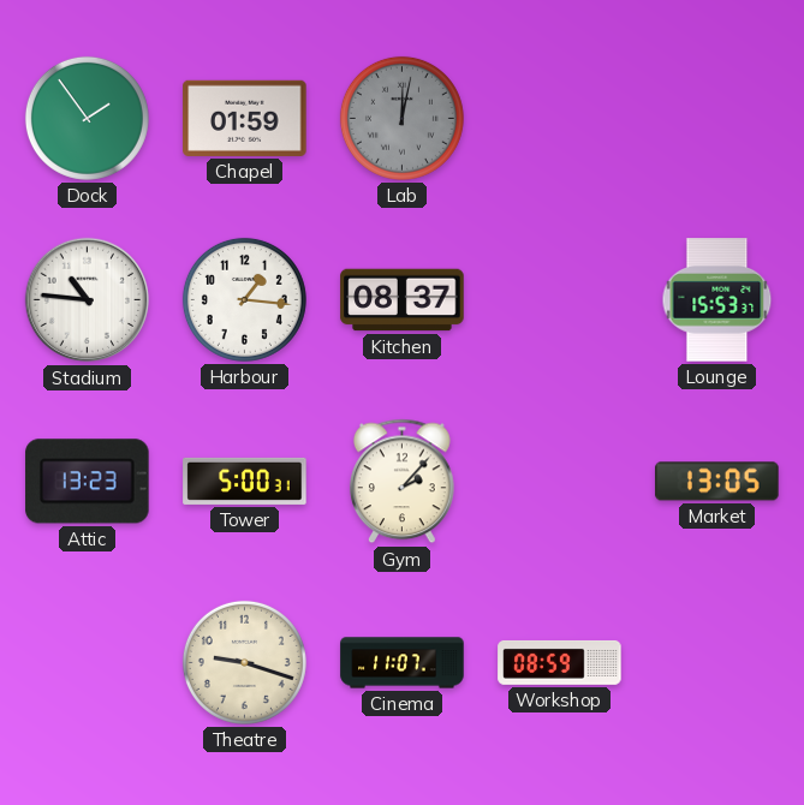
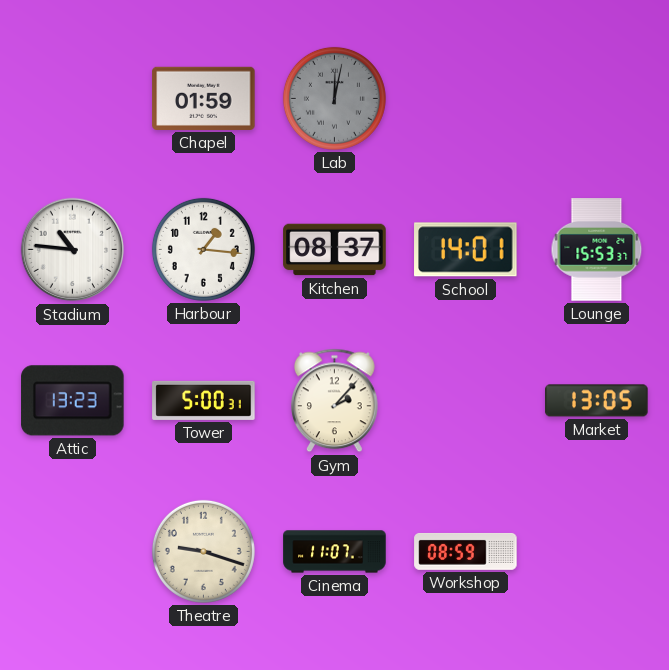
Dock: 1:54 -> none
School: none -> 14:01
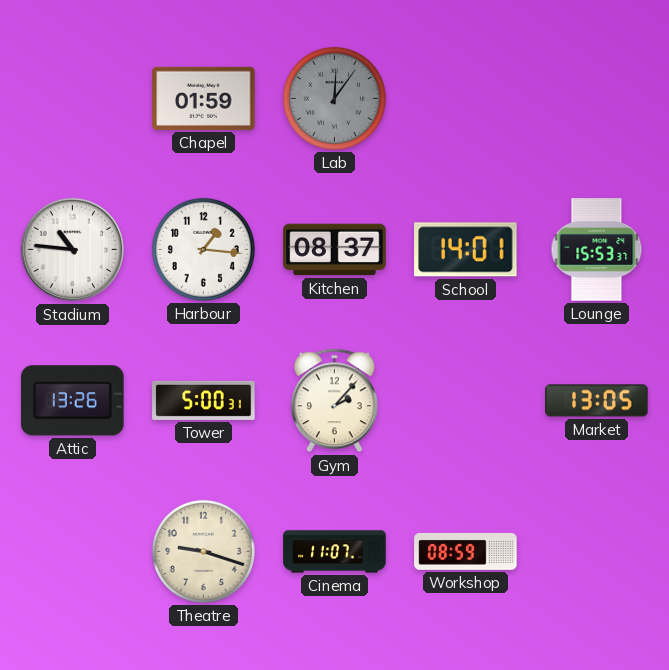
Lab: 12:02 -> 12:06
Attic: 13:23 -> 13:26
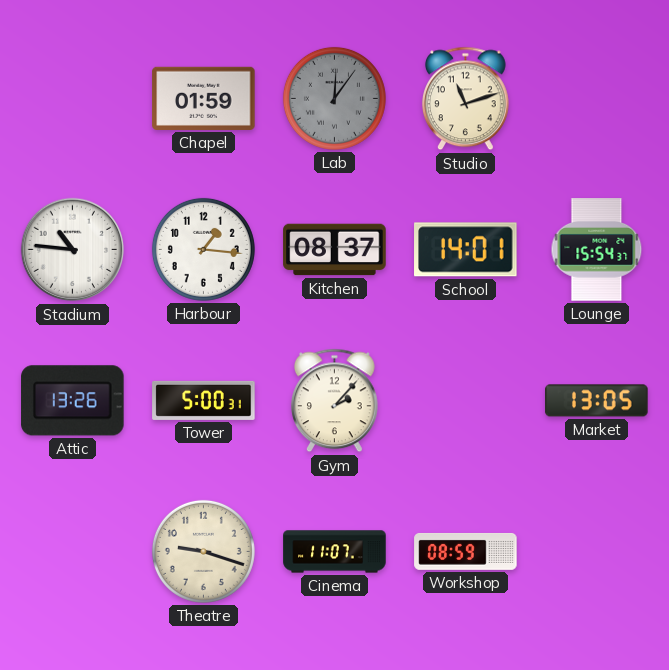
Studio: none -> 11:12
Lounge: 15:53 -> 15:54
